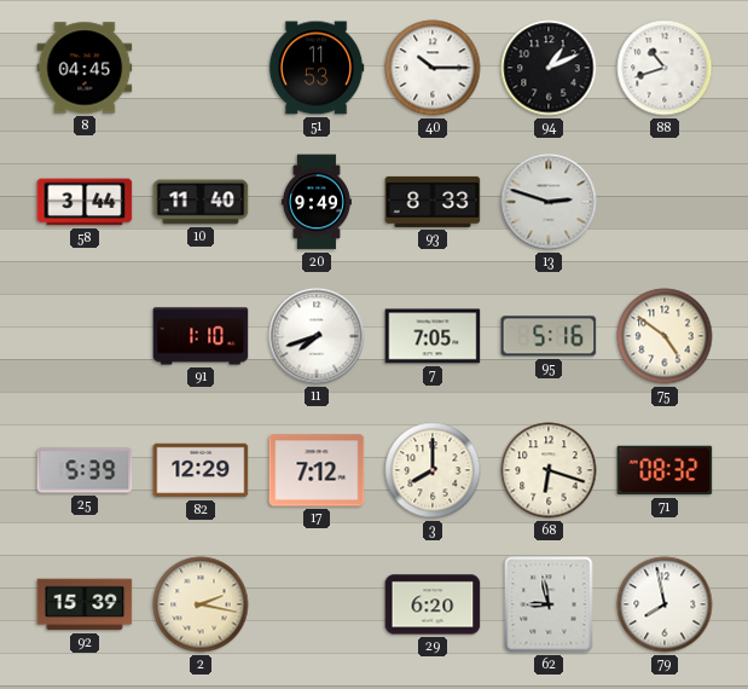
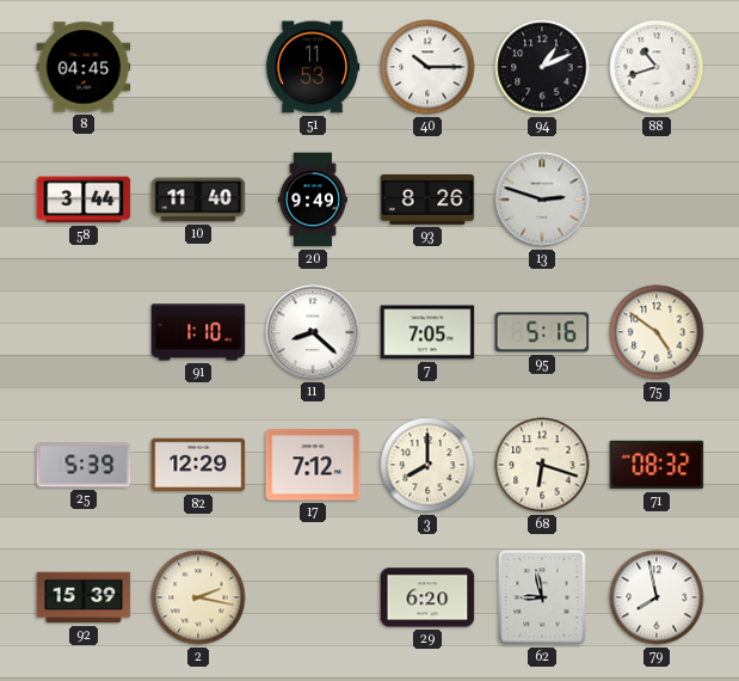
93: 8:33 -> 8:26
11: 7:42 -> 8:22
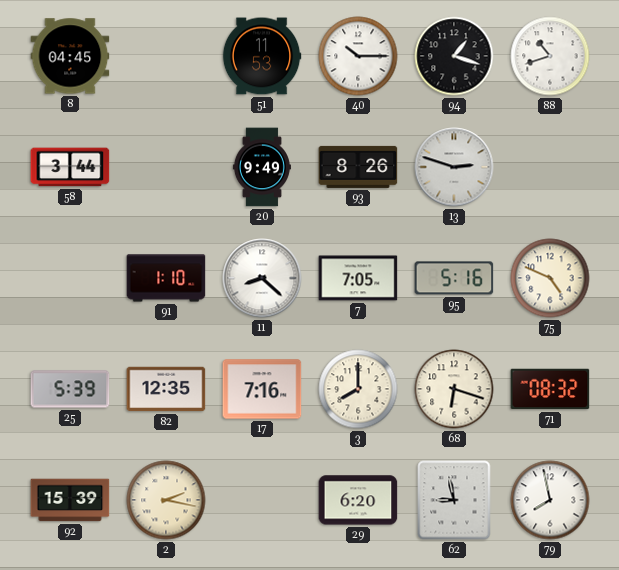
94: 1:11 -> 1:18
10: 11:40 -> none
75: 4:51 -> 4:49
82: 12:29 -> 12:35
17: 7:12 -> 7:16
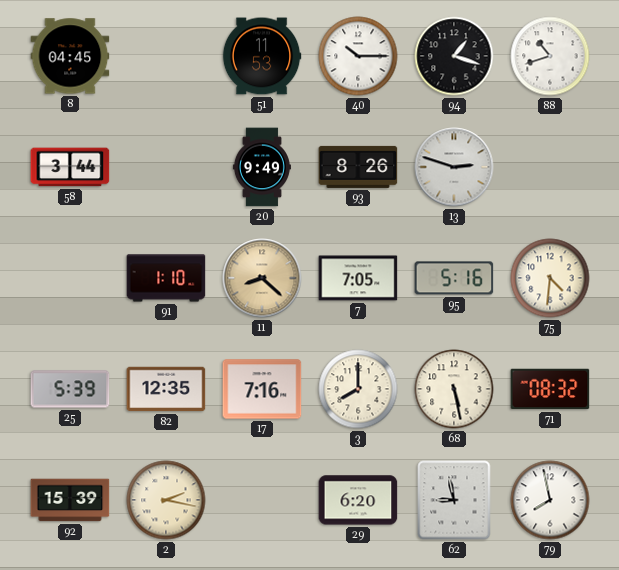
11 dial: white -> champagne
75: 4:49 -> 4:31
68: 6:18 -> 5:28
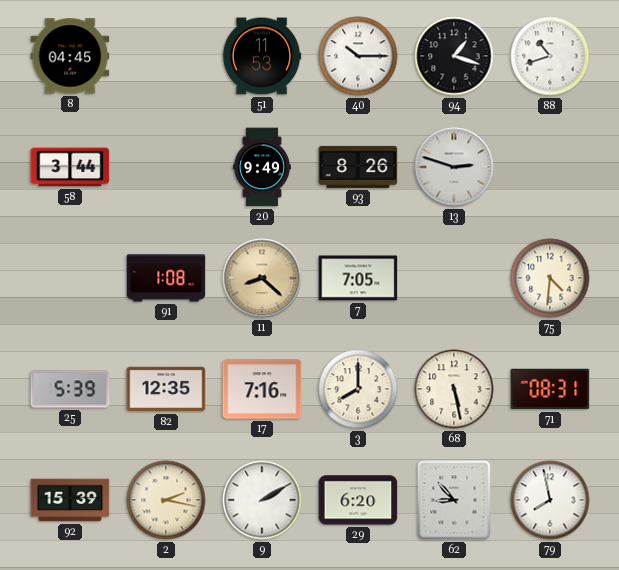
91: 1:10 -> 1:08
95: 5:16 -> none
71: 08:32 -> 08:31
9: none -> 2:10
62: 8:58 -> 8:53
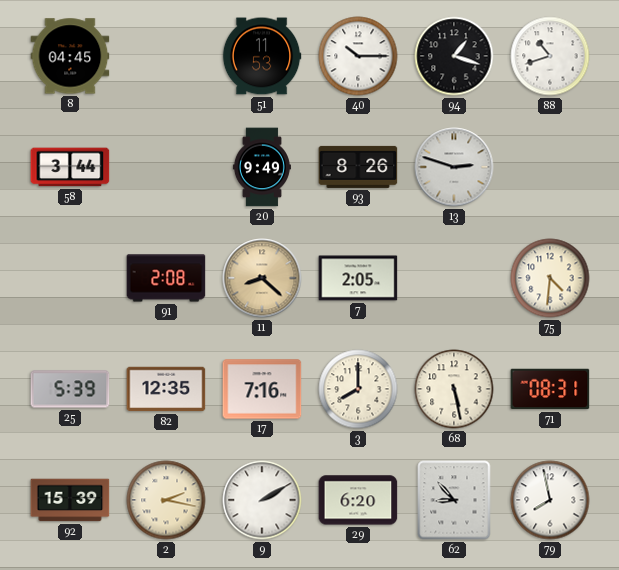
91: 1:08 -> 2:08
7: 7:05 -> 2:05
